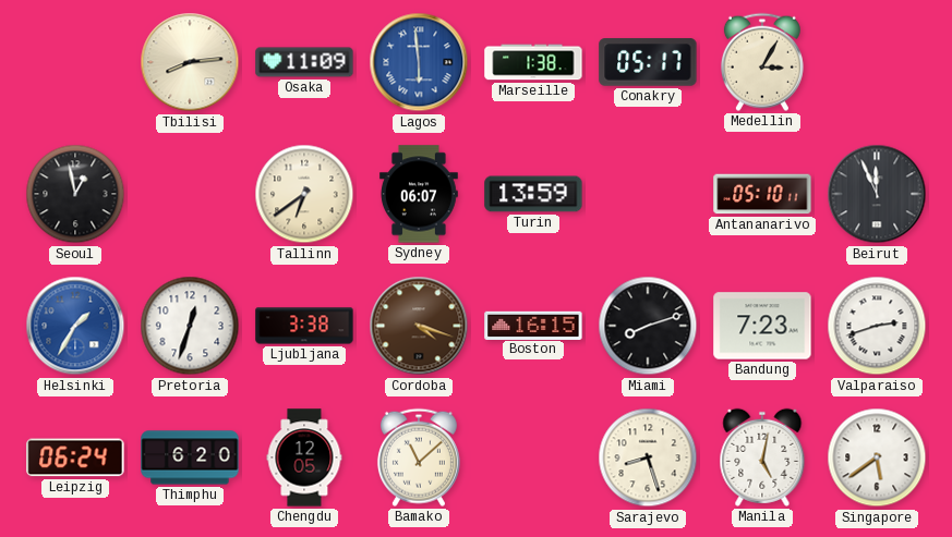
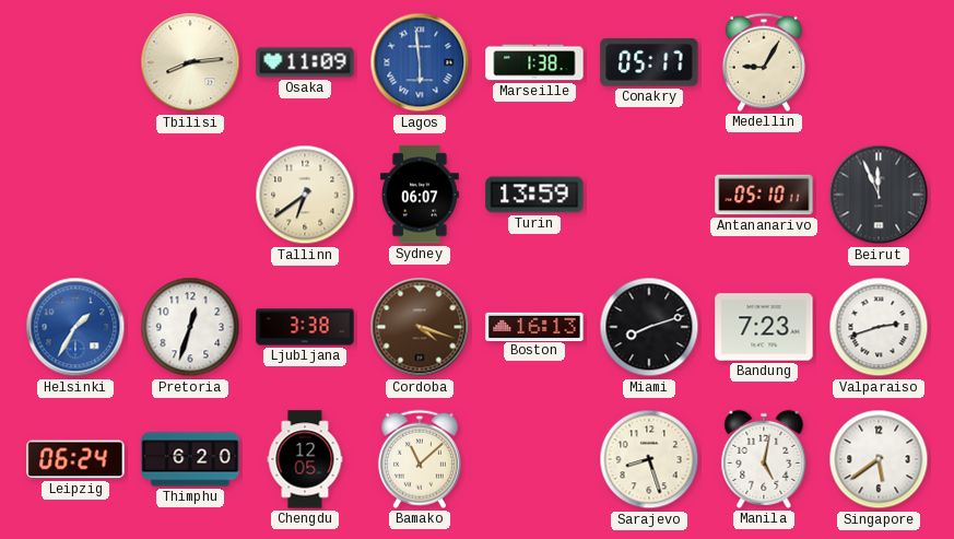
Medellin: 3:05 -> 9:05
Seoul: 12:58 -> none
Boston: 16:15 -> 16:13
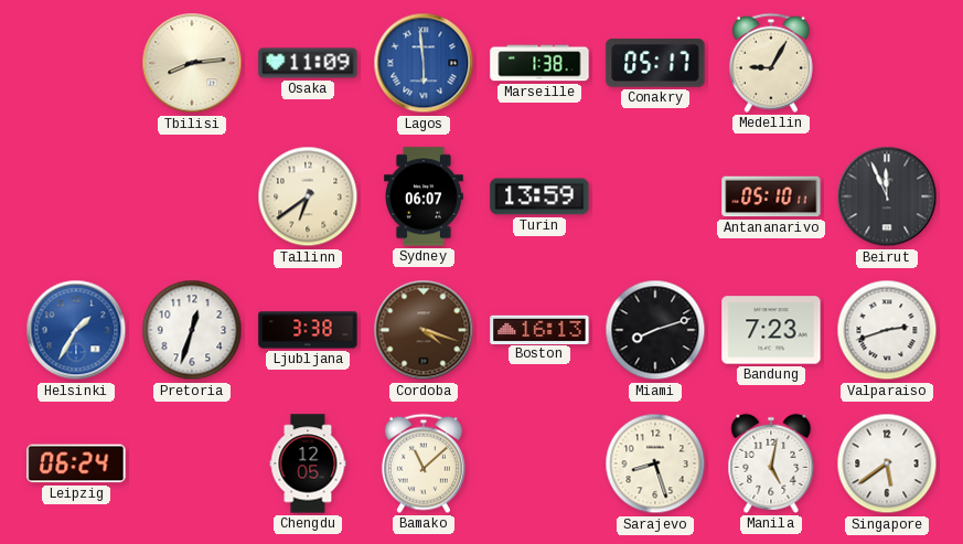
Thimphu: 6:20 -> none
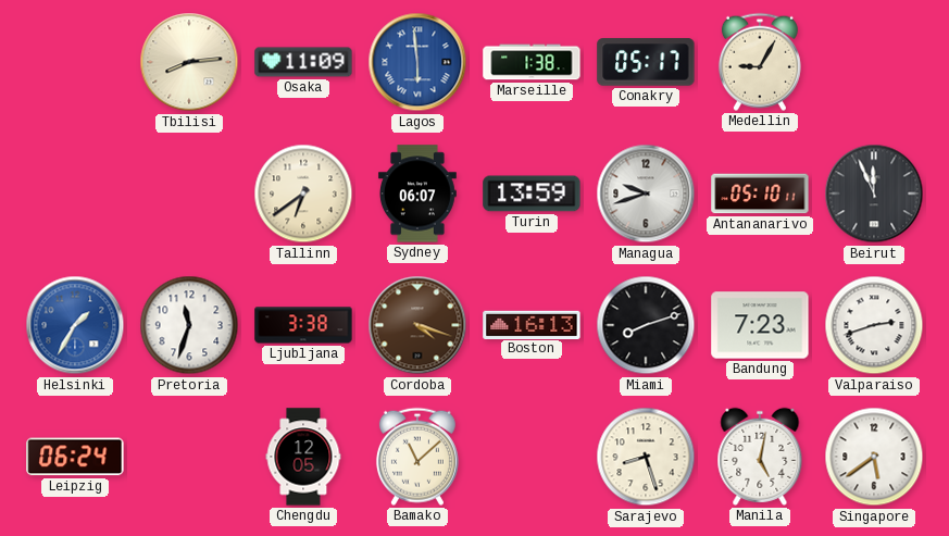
Managua: none -> 9:42
Pretoria: 12:33 -> 11:33
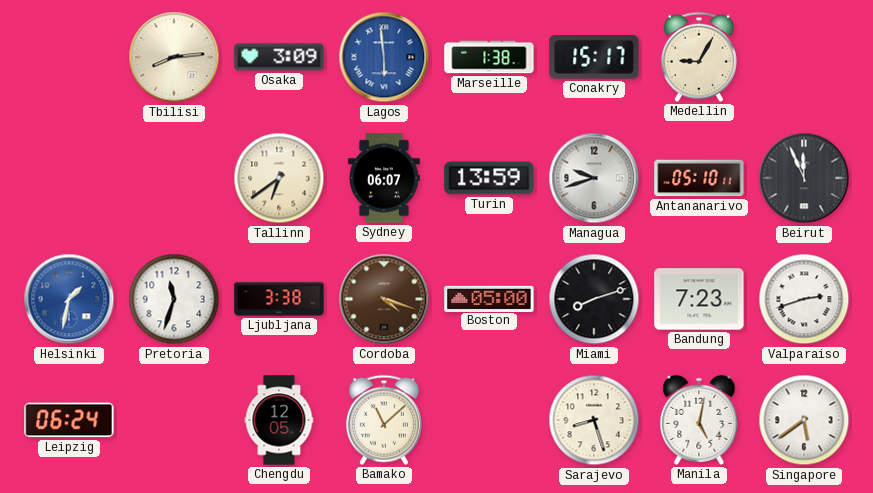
Osaka: 11:09 -> 3:09
Conakry: 05:17 -> 15:17
Helsinki: 1:35 -> 1:32
Boston: 16:13 -> 05:00
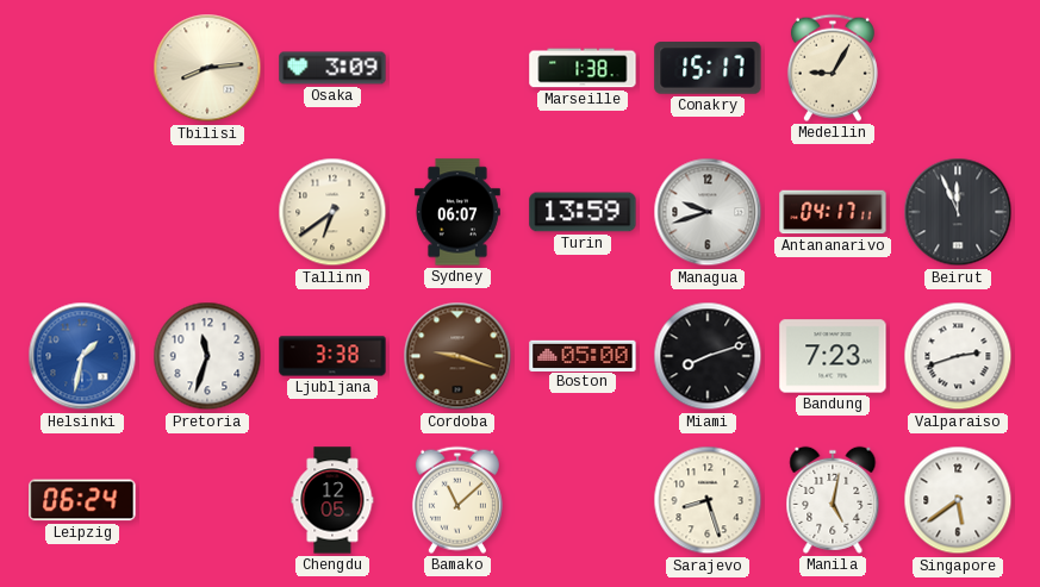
Lagos: 5:59 -> none
Antananarivo: 05:10 -> 04:17
Cordoba: 4:18 -> 9:18
